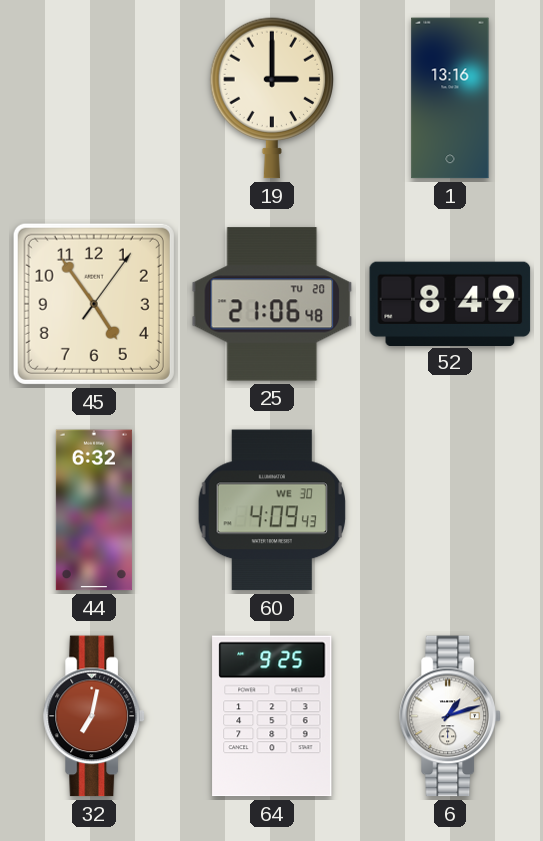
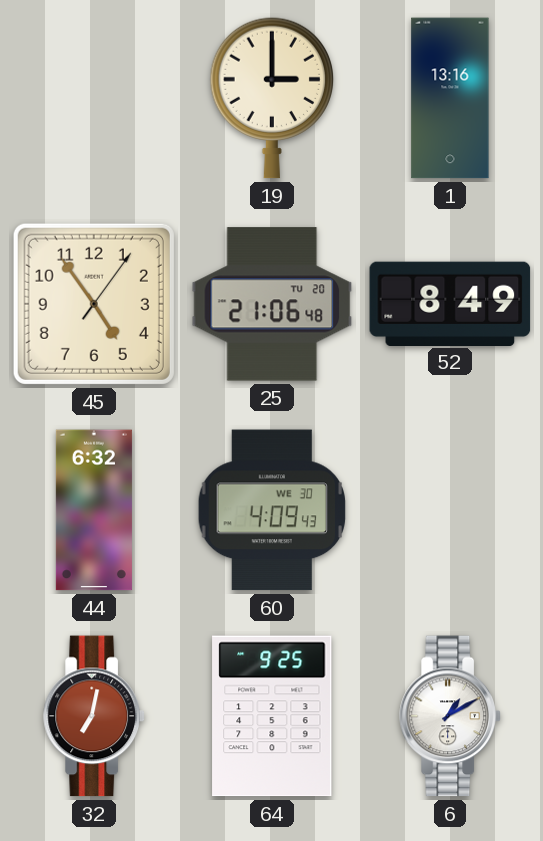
6: 1:12 -> 1:10
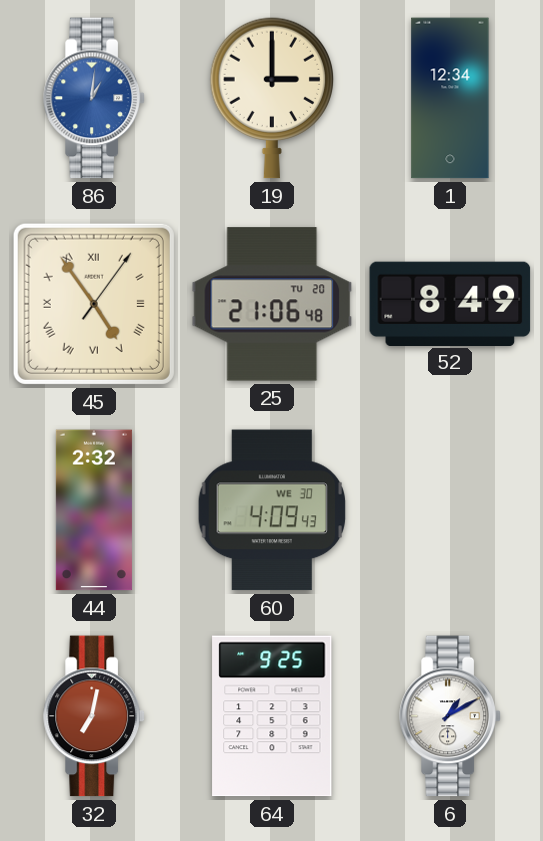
86: none -> 1:01
1: 13:16 -> 12:34
45 numerals: Arabic -> Roman
44: 6:32 -> 2:32
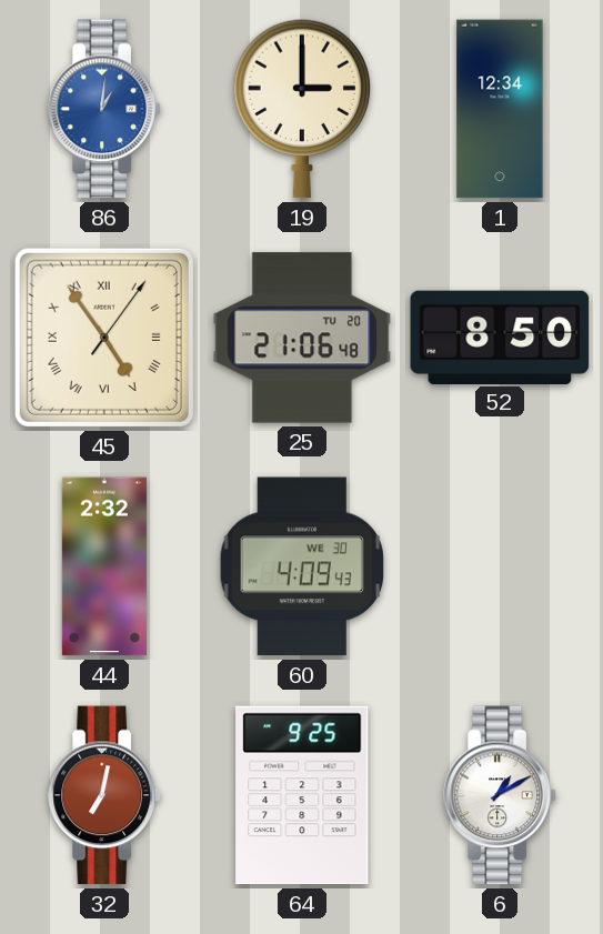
52: 8:49 -> 8:50
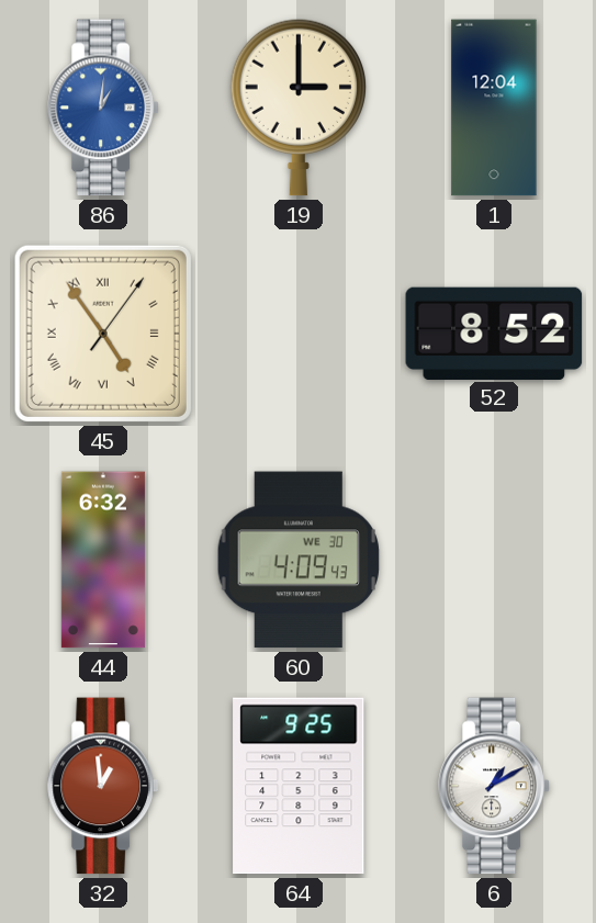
1: 12:34 -> 12:04
25: 21:06 -> none
52: 8:50 -> 8:52
44: 2:32 -> 6:32
32: 7:02 -> 12:59
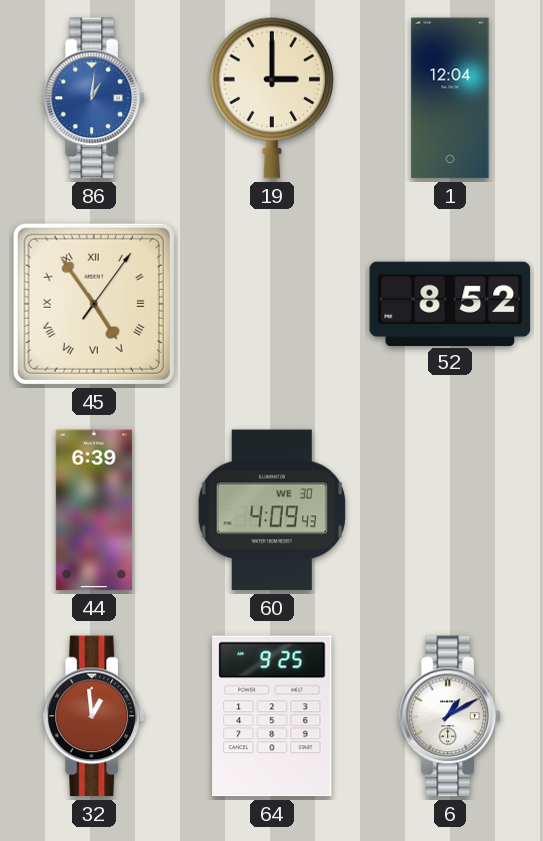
44: 6:32 -> 6:39
